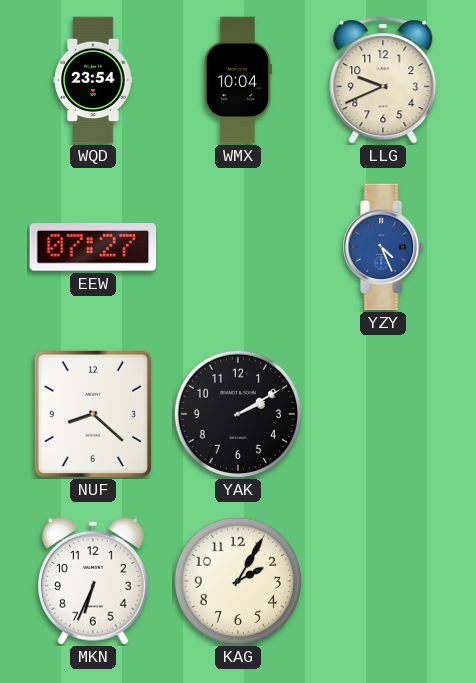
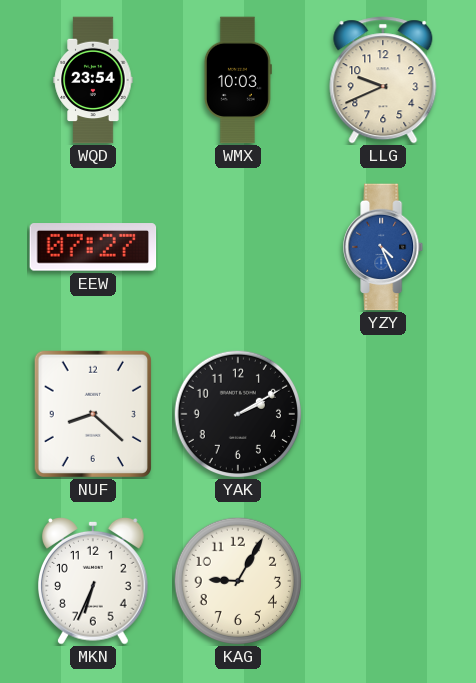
WMX: 10:04 -> 10:03
KAG: 2:05 -> 9:05
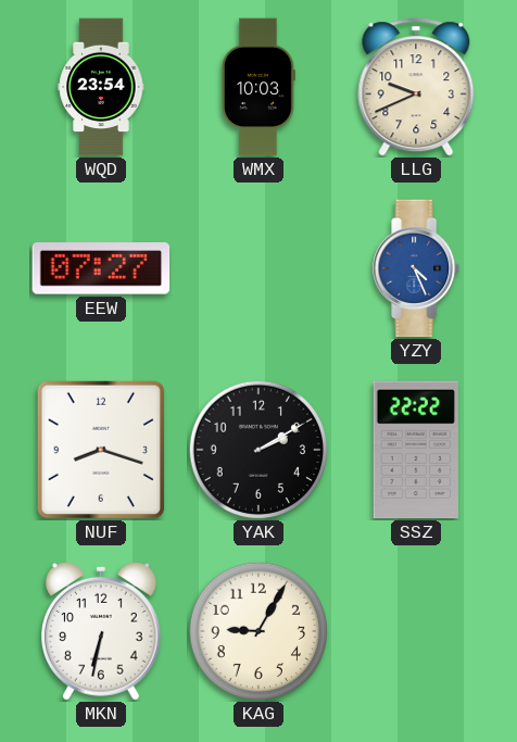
NUF: 8:22 -> 8:18
SSZ: none -> 22:22
MKN: 6:34 -> 6:32
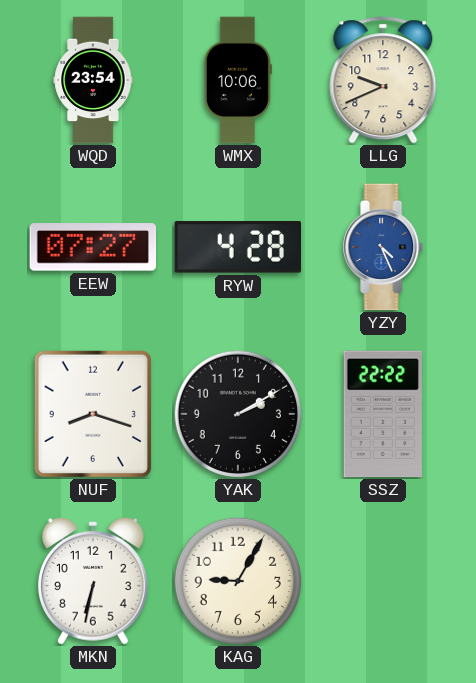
WMX: 10:03 -> 10:06
RYW: none -> 4:28
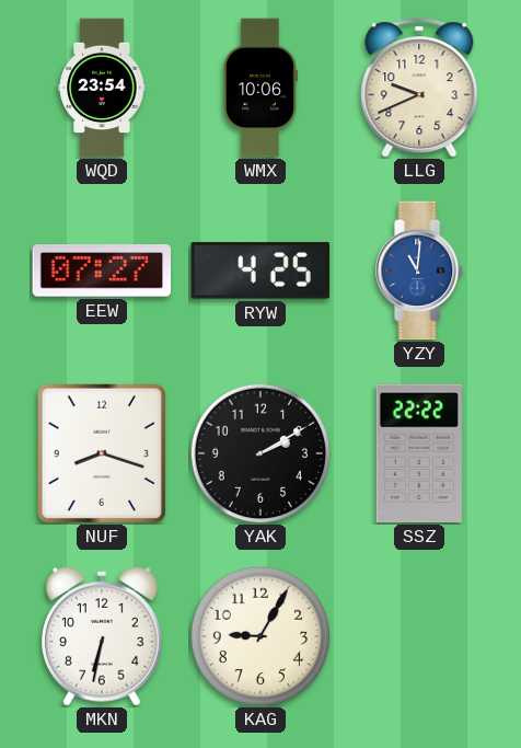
RYW: 4:28 -> 4:25
YZY: 4:26 -> 11:01
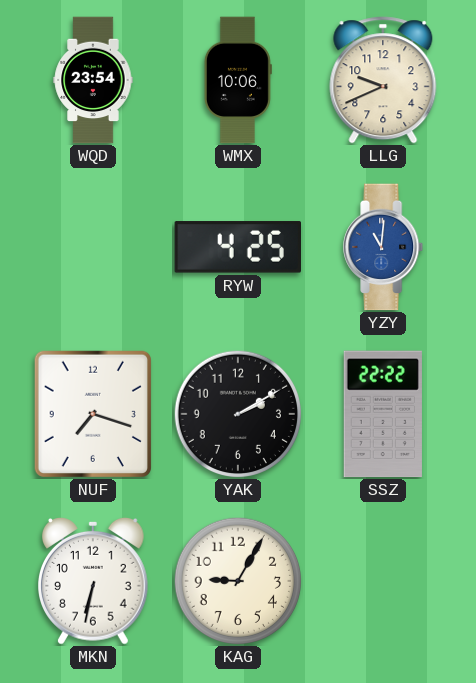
EEW: 07:27 -> none
NUF: 8:18 -> 7:18
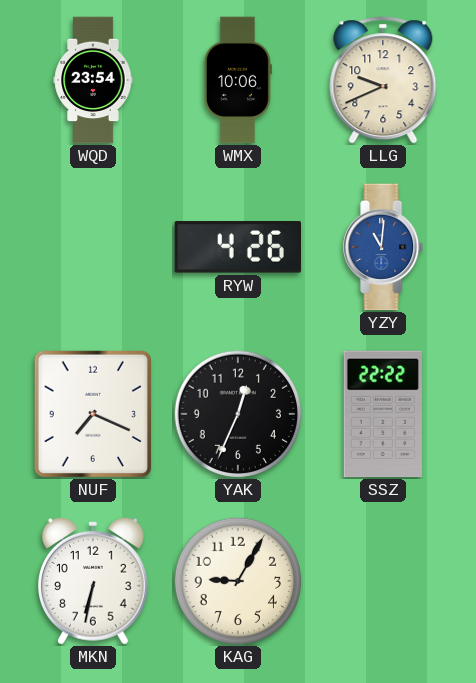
RYW: 4:25 -> 4:26
NUF: 7:18 -> 7:19
YAK: 2:10 -> 12:34
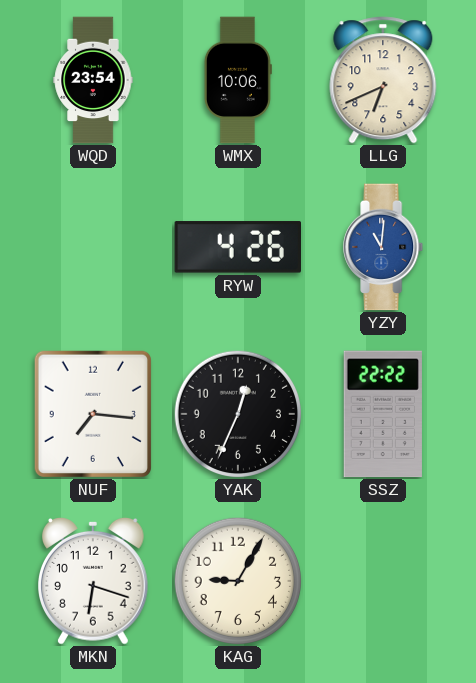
LLG: 9:41 -> 6:41
NUF: 7:19 -> 7:16
MKN: 6:32 -> 6:18
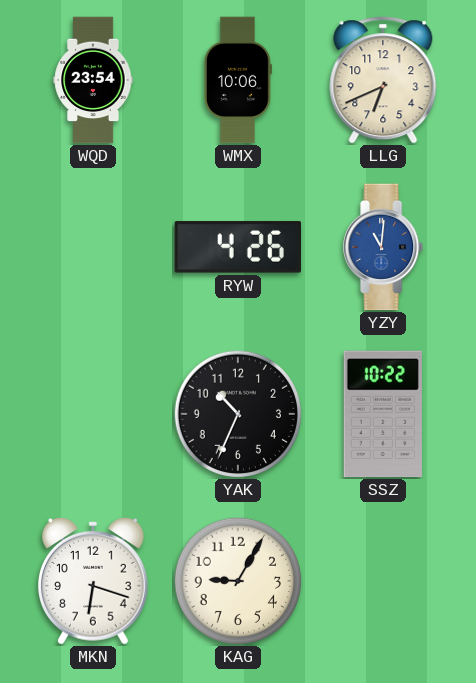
NUF: 7:16 -> none
YAK: 12:34 -> 10:34
SSZ: 22:22 -> 10:22
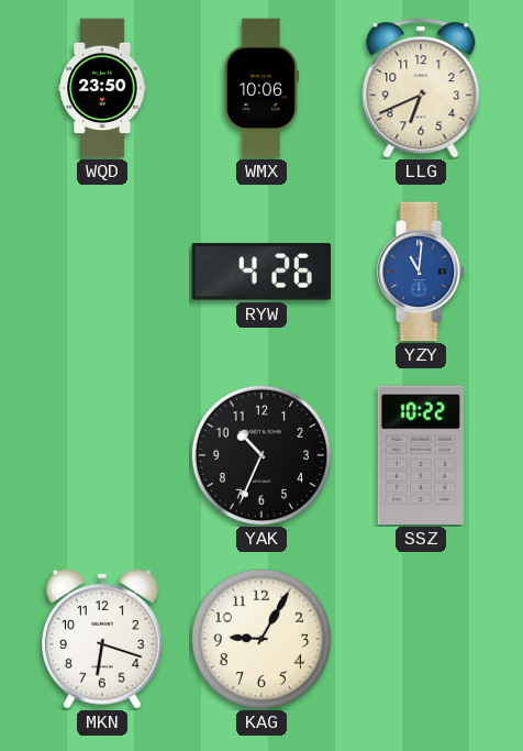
WQD: 23:54 -> 23:50
